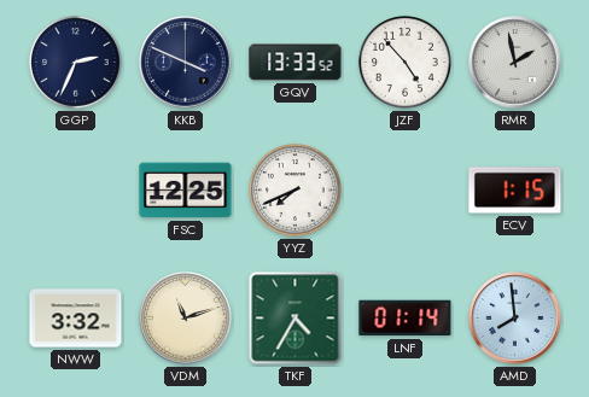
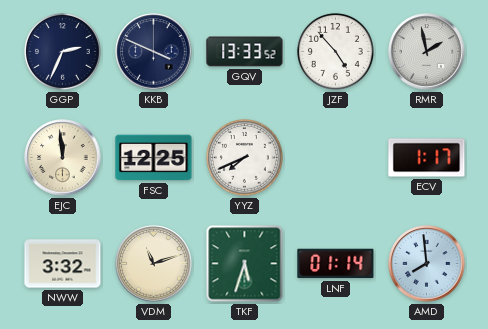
EJC: none -> 11:59
ECV: 1:15 -> 1:17
TKF: 4:35 -> 5:33
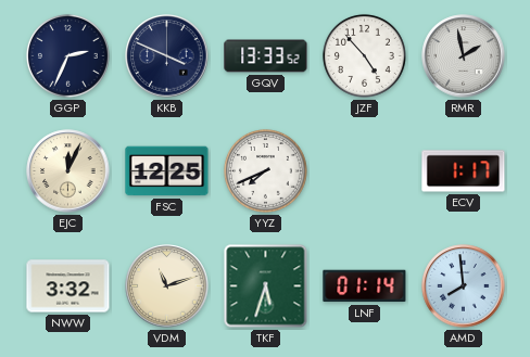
EJC: 11:59 -> 12:04
